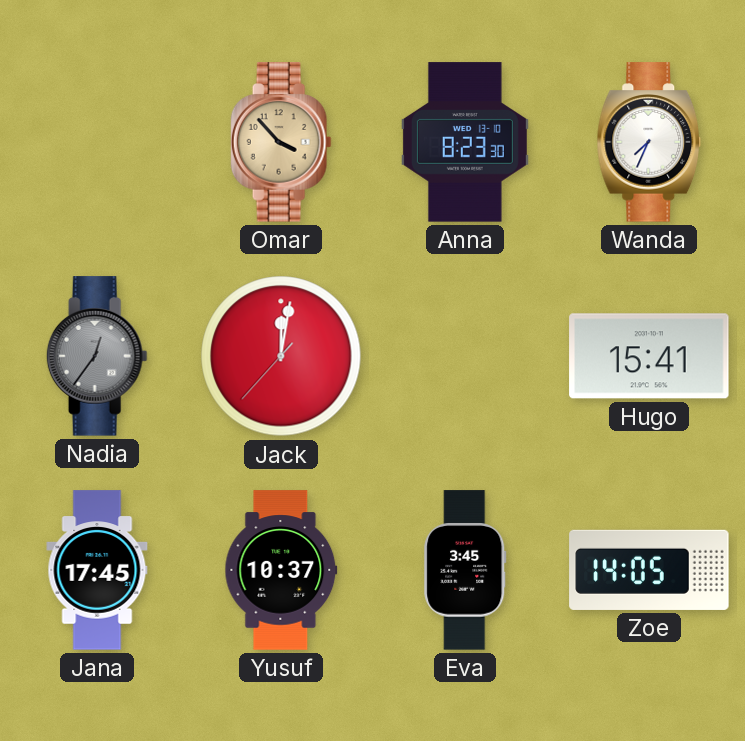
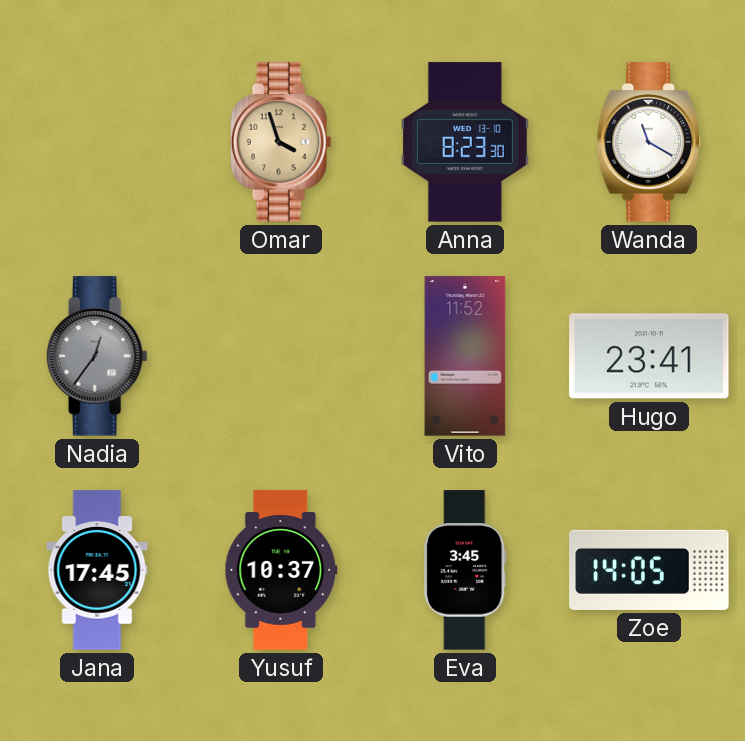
Omar: 3:53 -> 3:57
Wanda: 7:34 -> 11:20
Jack: 12:01 -> none
Vito: none -> 11:52
Hugo: 15:41 -> 23:41
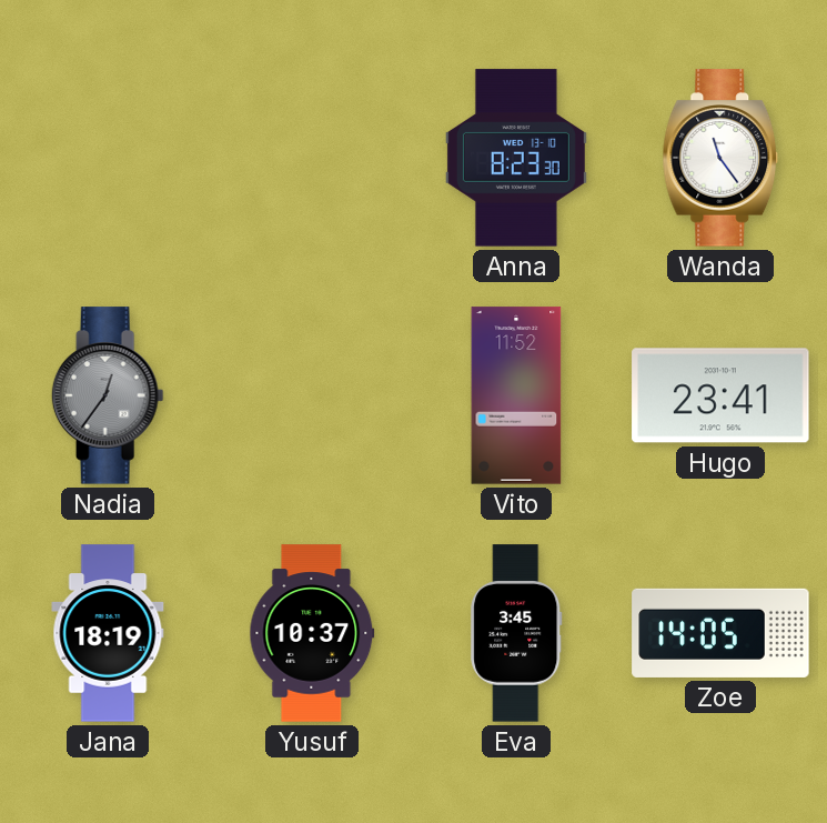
Omar: 3:57 -> none
Wanda: 11:20 -> 11:24
Jana: 17:45 -> 18:19
